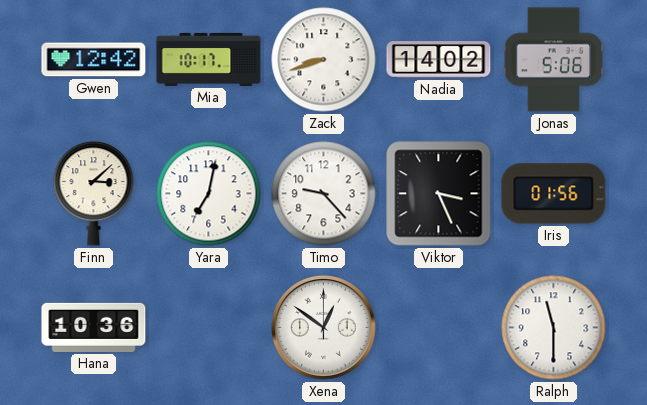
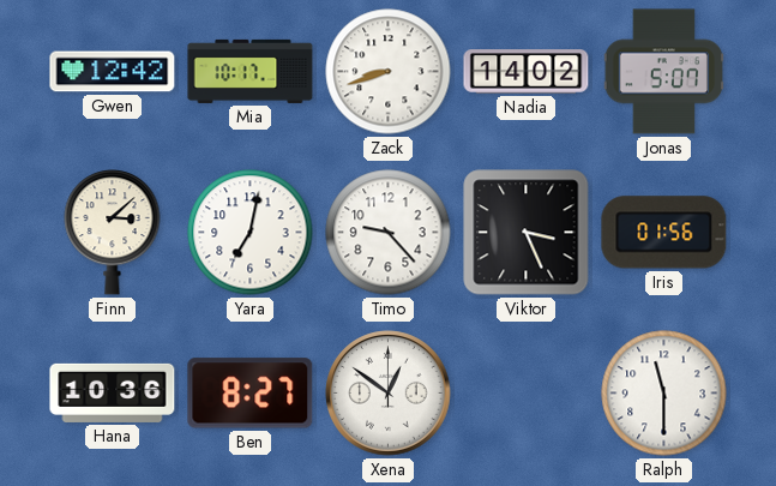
Jonas: 5:06 -> 5:07
Ben: none -> 8:27
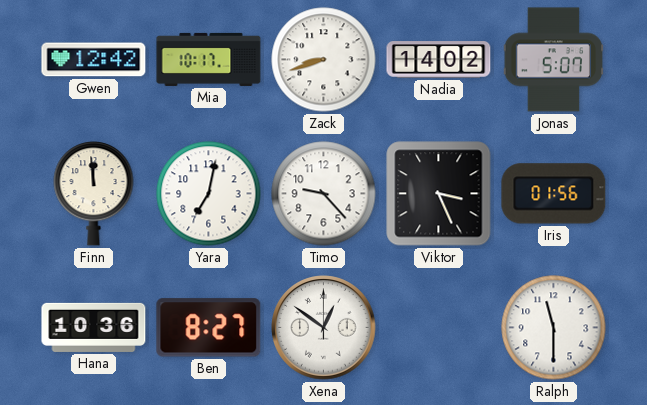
Finn: 3:08 -> 11:59
